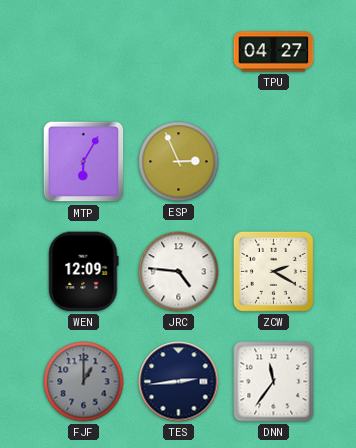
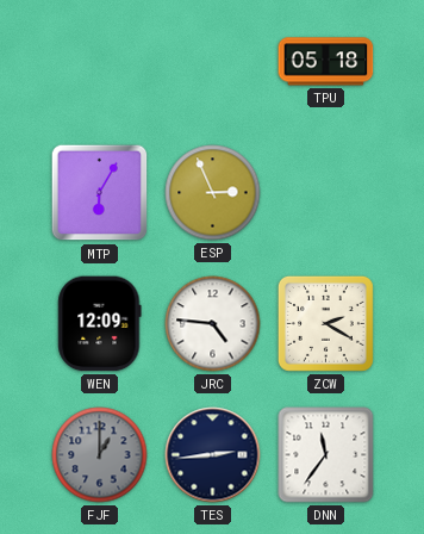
TPU: 04:27 -> 05:18
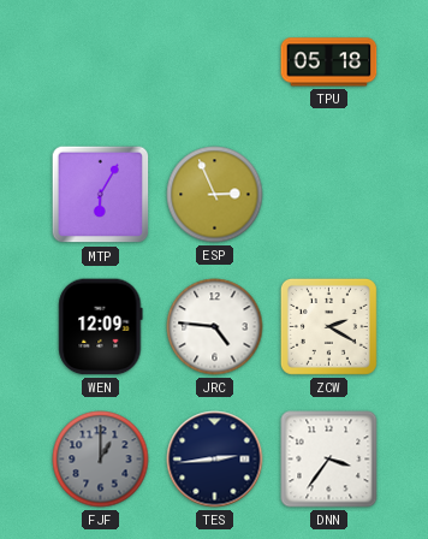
DNN: 11:36 -> 3:36
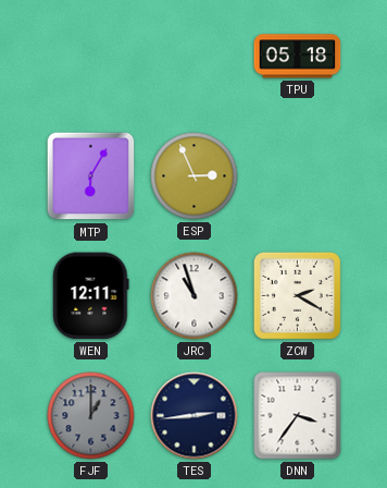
WEN: 12:09 -> 12:11
JRC: 4:46 -> 10:57
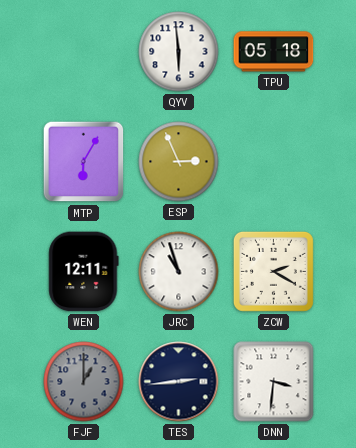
QYV: none -> 5:59
DNN: 3:36 -> 3:31
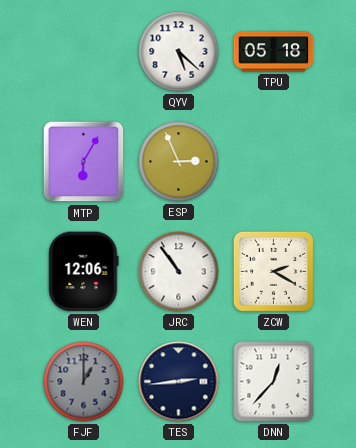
QYV: 5:59 -> 5:22
WEN: 12:11 -> 12:06
JRC: 10:57 -> 10:54
DNN: 3:31 -> 12:37
